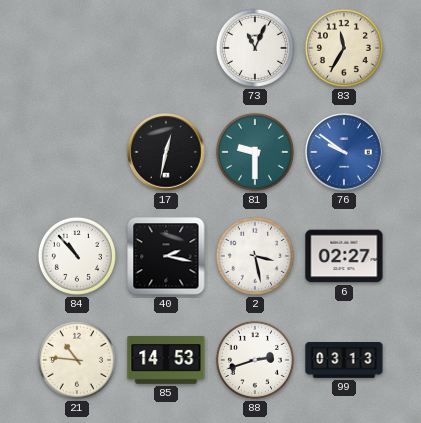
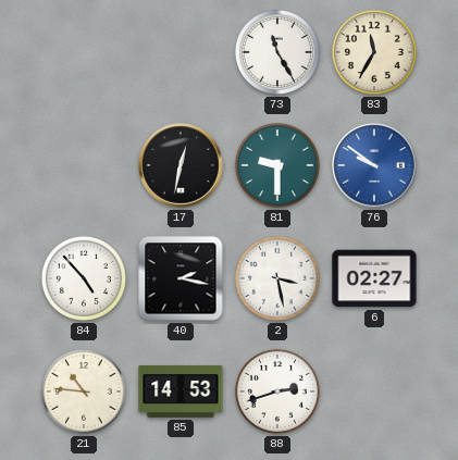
73: 11:04 -> 11:25
84: 10:53 -> 4:53
99: 03:13 -> none
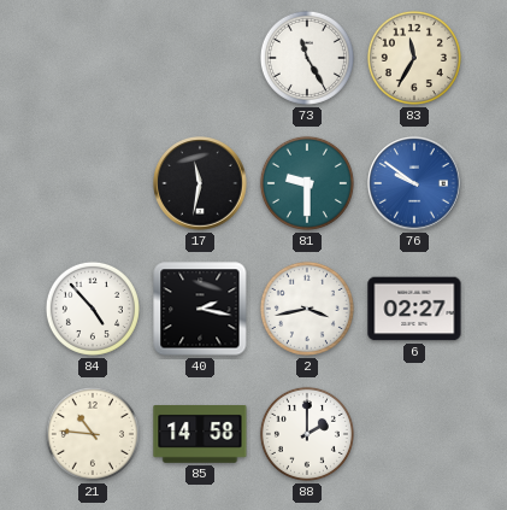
17: 12:32 -> 11:32
2: 3:28 -> 3:43
85: 14:53 -> 14:58
88: 2:42 -> 2:00
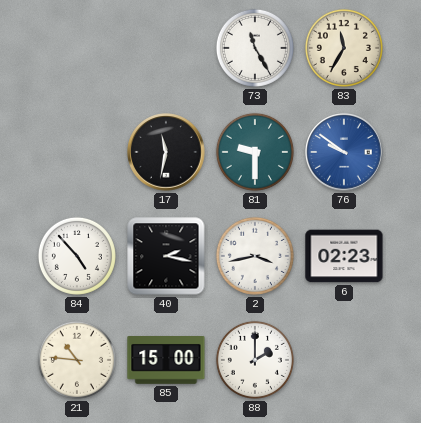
6: 02:27 -> 02:23
85: 14:58 -> 15:00
